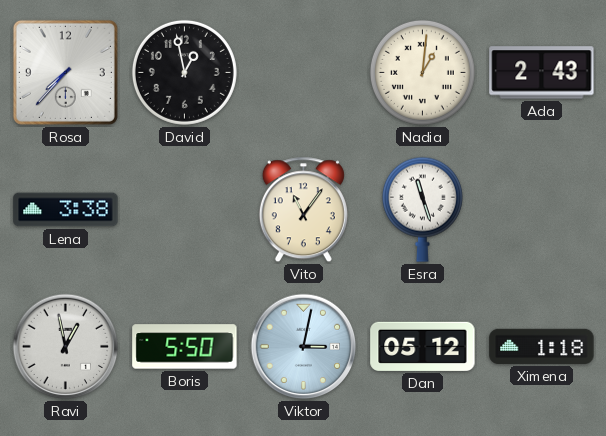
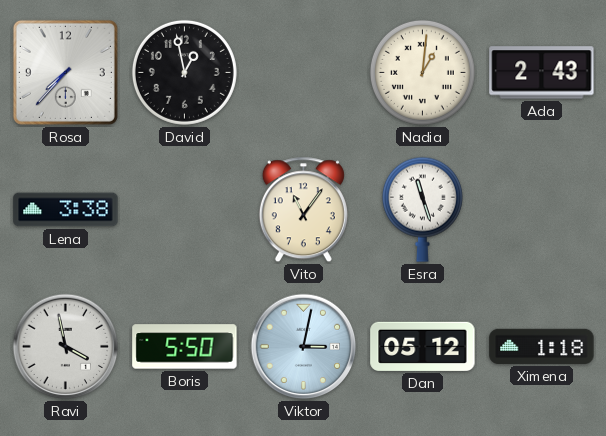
Ravi: 12:58 -> 3:58
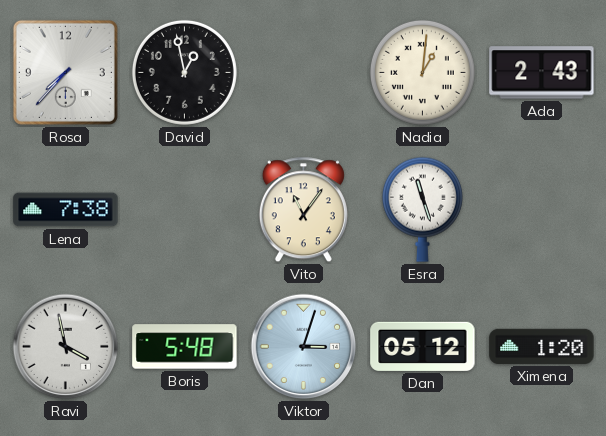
Lena: 3:38 -> 7:38
Boris: 5:50 -> 5:48
Viktor: 3:02 -> 3:03
Ximena: 1:18 -> 1:20
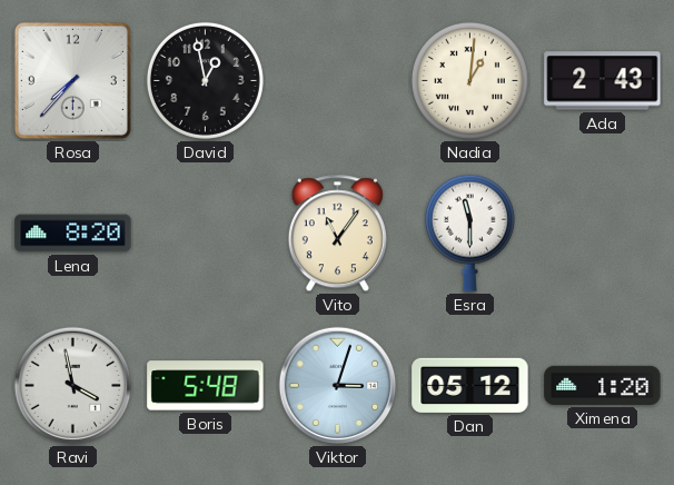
Lena: 7:38 -> 8:20
Esra: 11:27 -> 11:30
